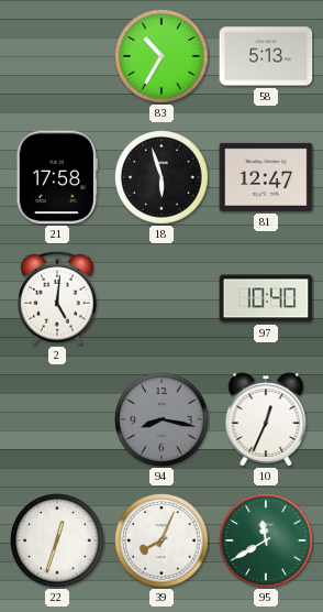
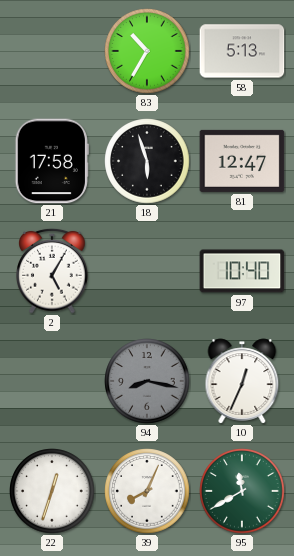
2: 5:01 -> 5:05
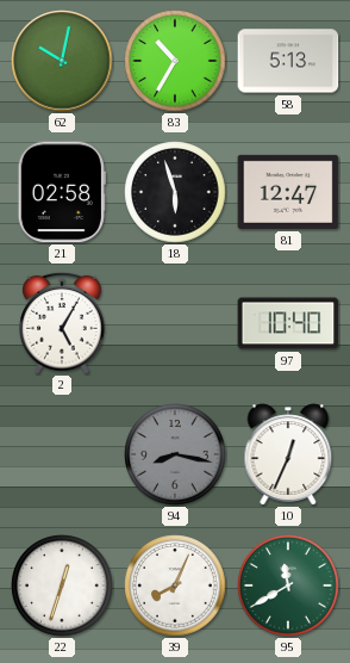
62: none -> 10:02
21: 17:58 -> 02:58
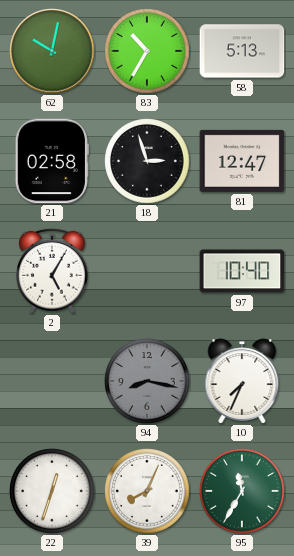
18: 5:57 -> 2:57
10: 12:34 -> 7:34
95: 11:40 -> 11:35
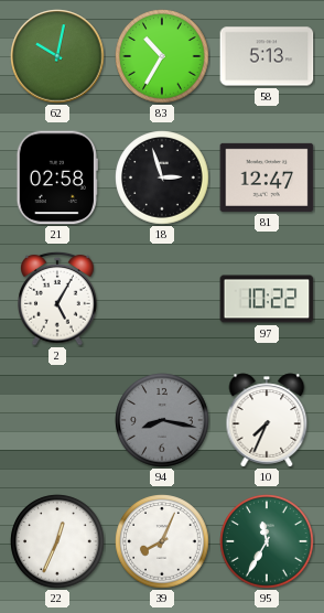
97: 10:40 -> 10:22
22: 12:33 -> 12:34
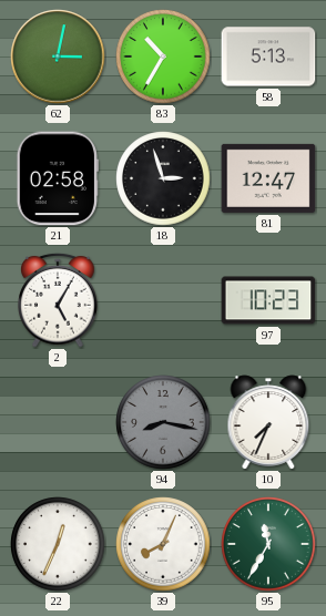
62: 10:02 -> 3:02
97: 10:22 -> 10:23
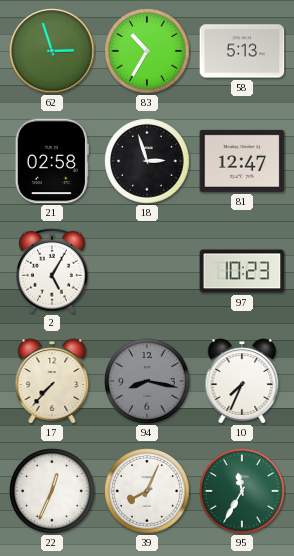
62: 3:02 -> 2:57
17: none -> 7:37
